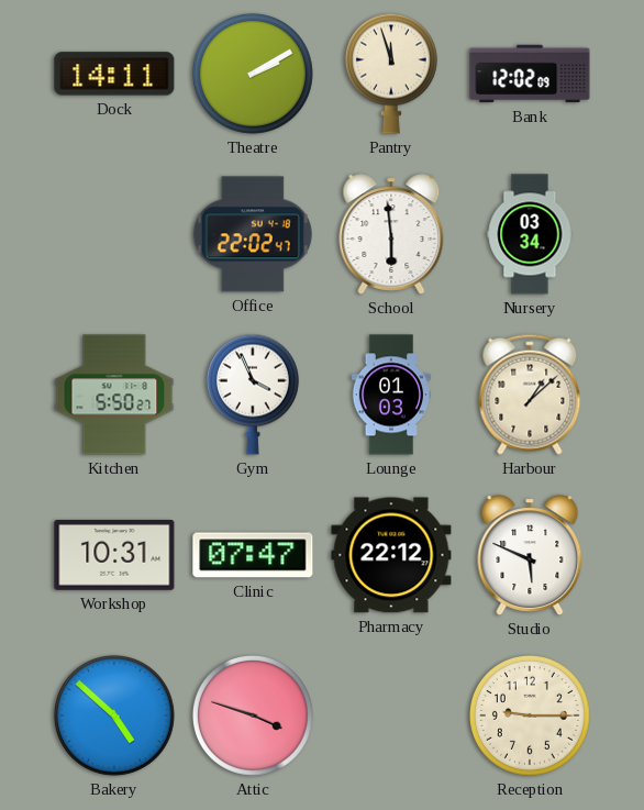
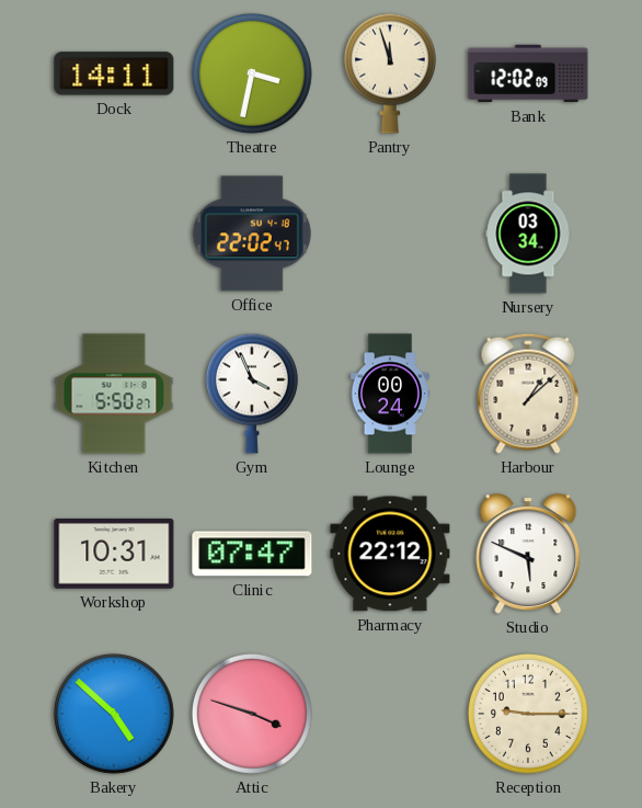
Theatre: 2:10 -> 3:32
School: 5:59 -> none
Lounge: 01:03 -> 00:24
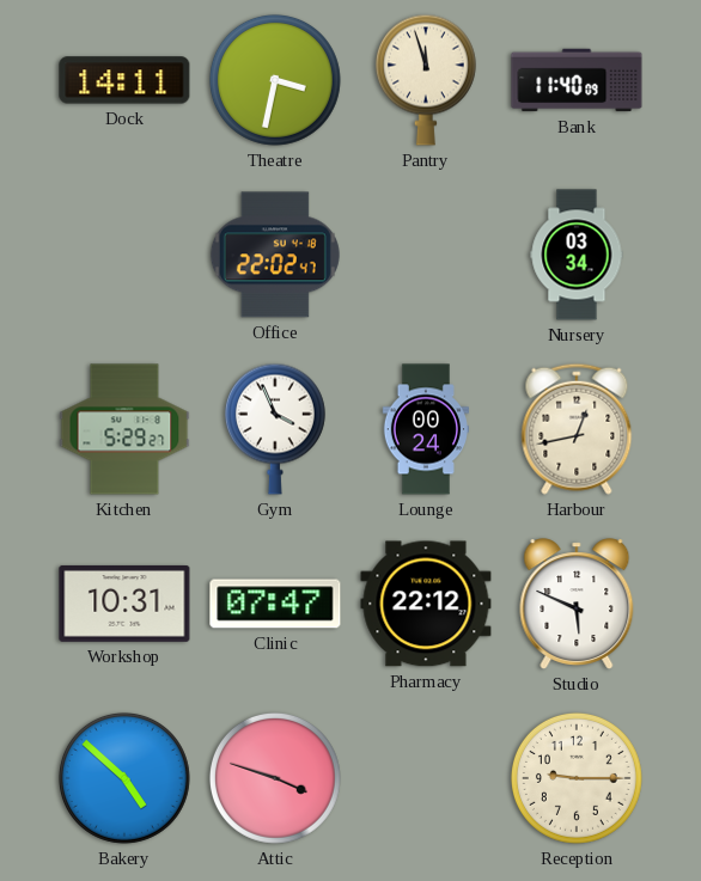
Bank: 12:02 -> 11:40
Kitchen: 5:50 -> 5:29
Harbour: 1:08 -> 12:43
